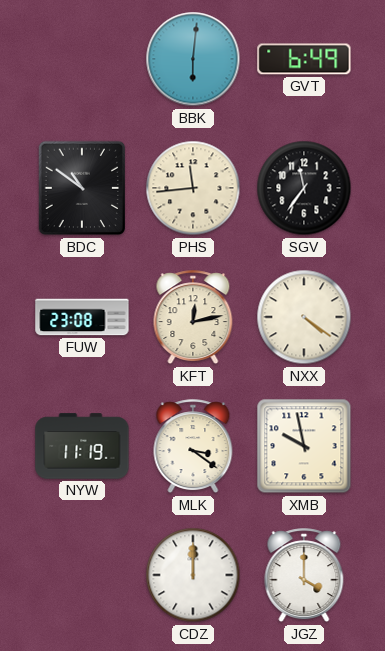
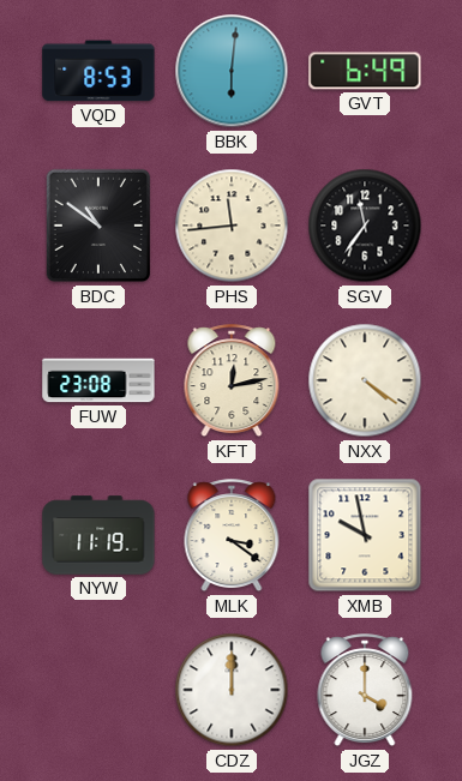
VQD: none -> 8:53
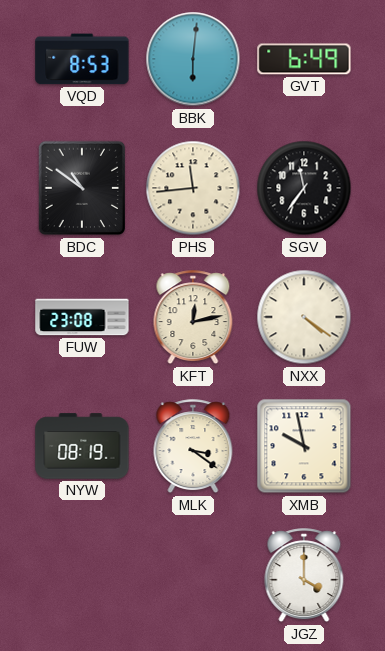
NYW: 11:19 -> 08:19
CDZ: 12:00 -> none
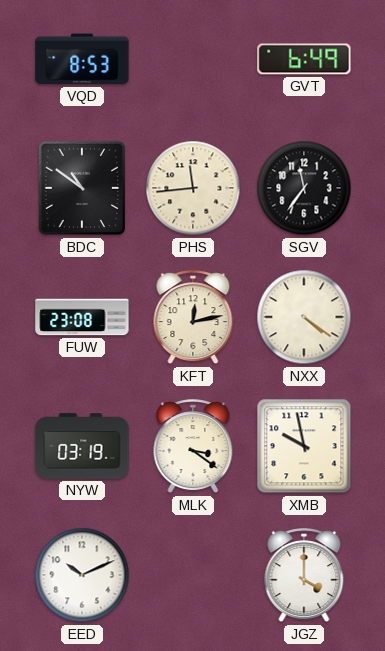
BBK: 6:01 -> none
NYW: 08:19 -> 03:19
EED: none -> 10:11
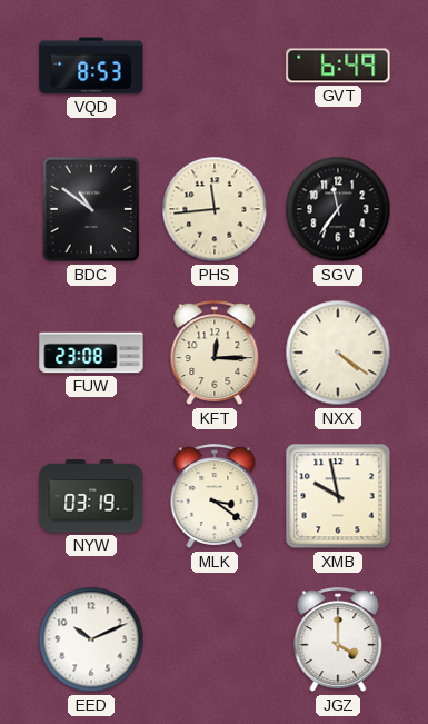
KFT: 12:13 -> 12:15
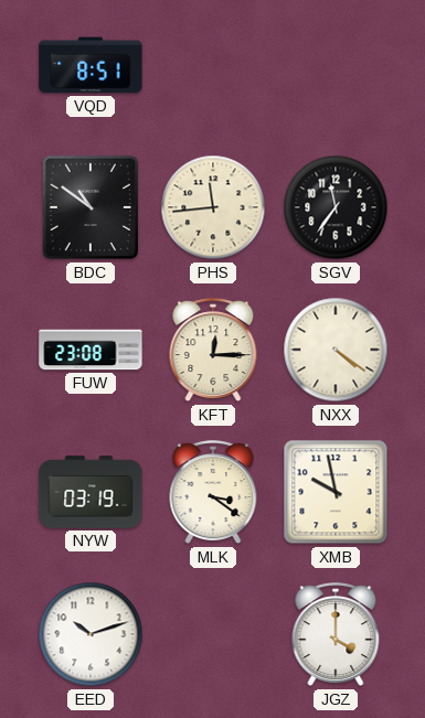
VQD: 8:53 -> 8:51
GVT: 6:49 -> none
EED: 10:11 -> 10:12
